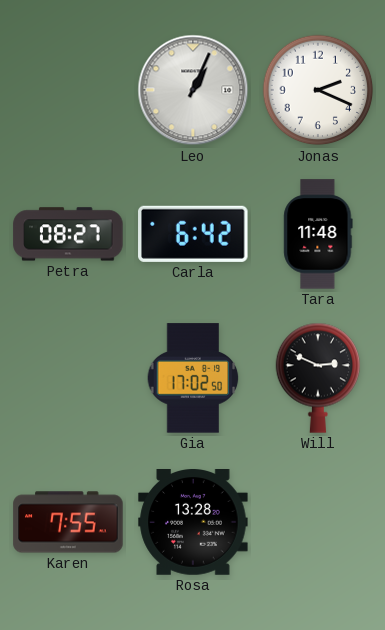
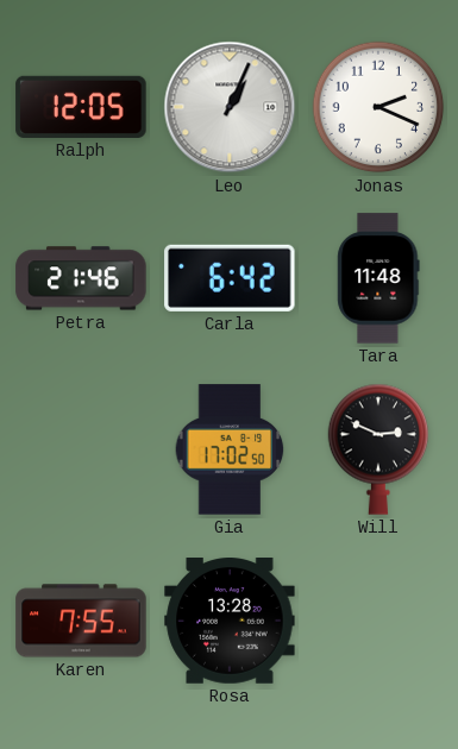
Ralph: none -> 12:05
Petra: 08:27 -> 21:46
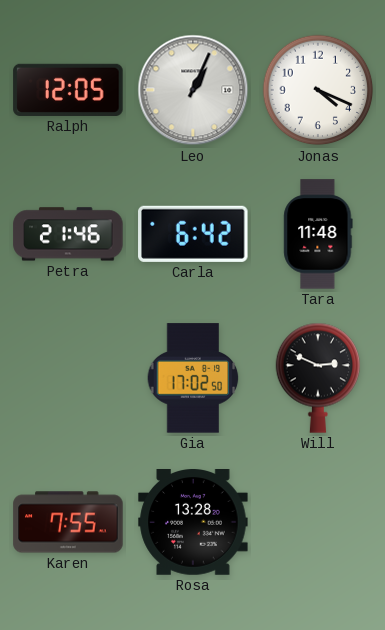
Jonas: 2:19 -> 4:19
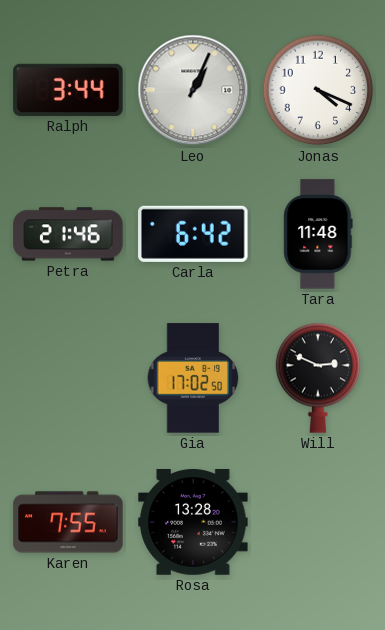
Ralph: 12:05 -> 3:44
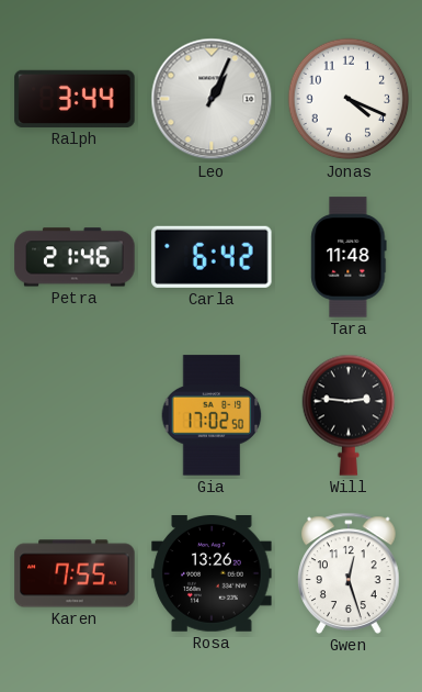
Will: 2:49 -> 2:46
Rosa: 13:28 -> 13:26
Gwen: none -> 12:27
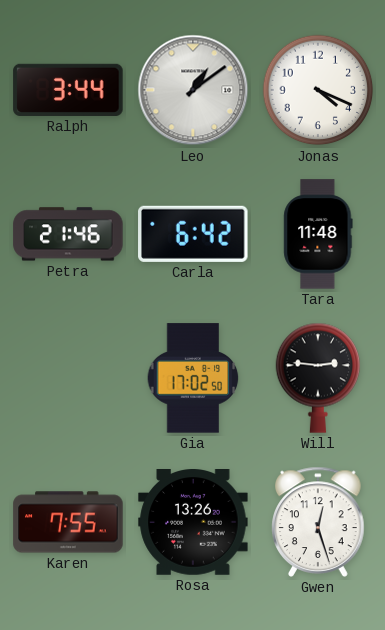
Leo: 1:04 -> 1:09
